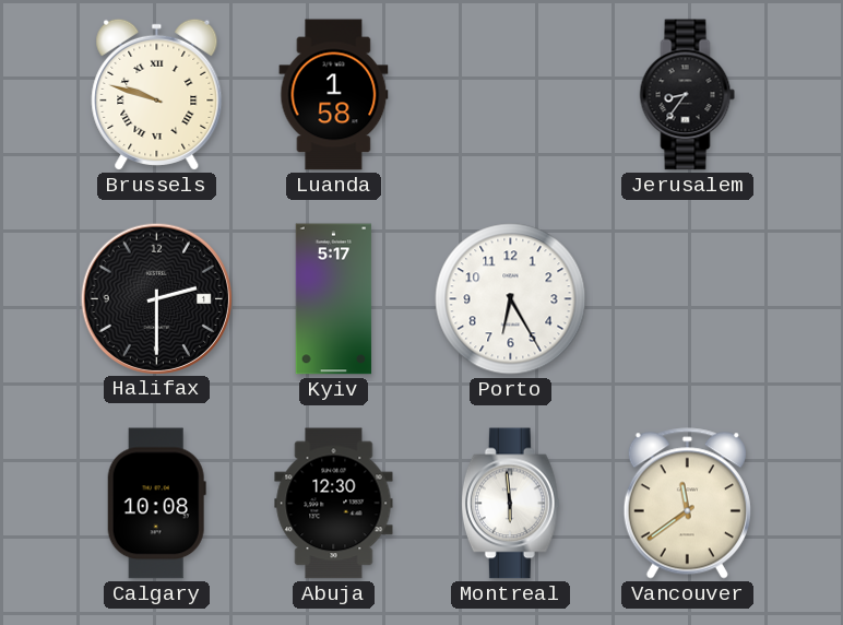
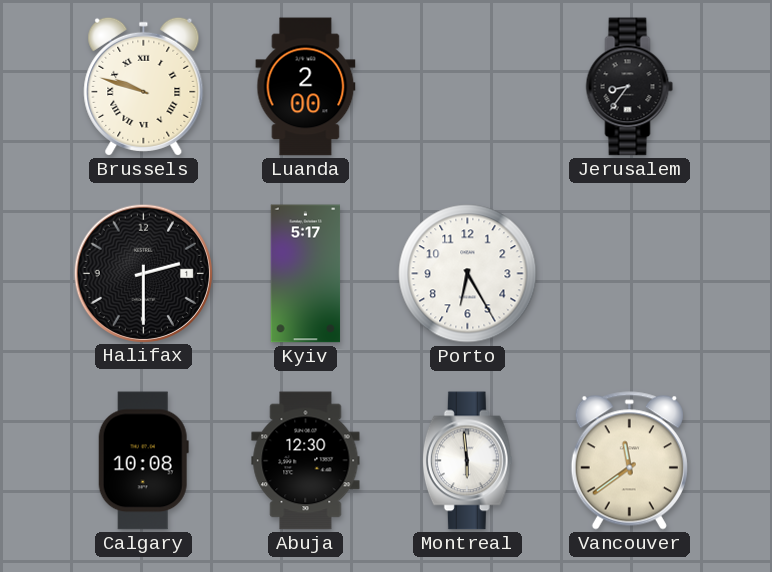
Luanda: 1:58 -> 2:00
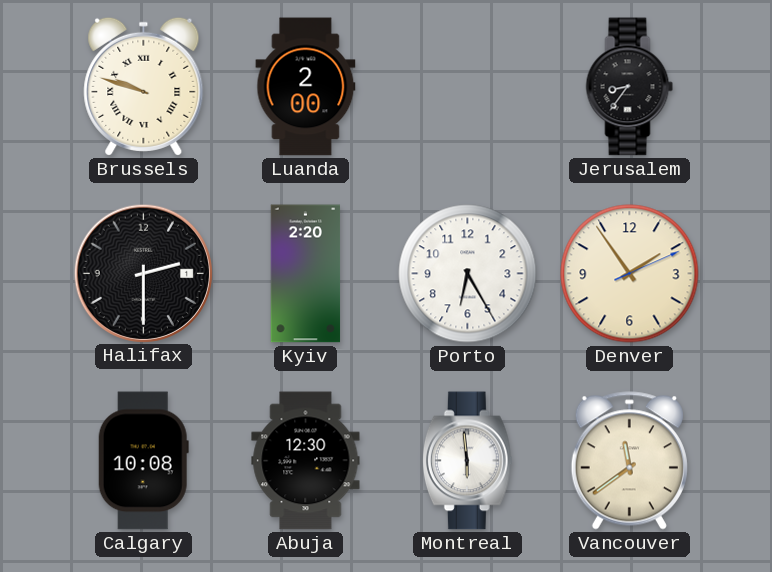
Kyiv: 5:17 -> 2:20
Denver: none -> 1:54
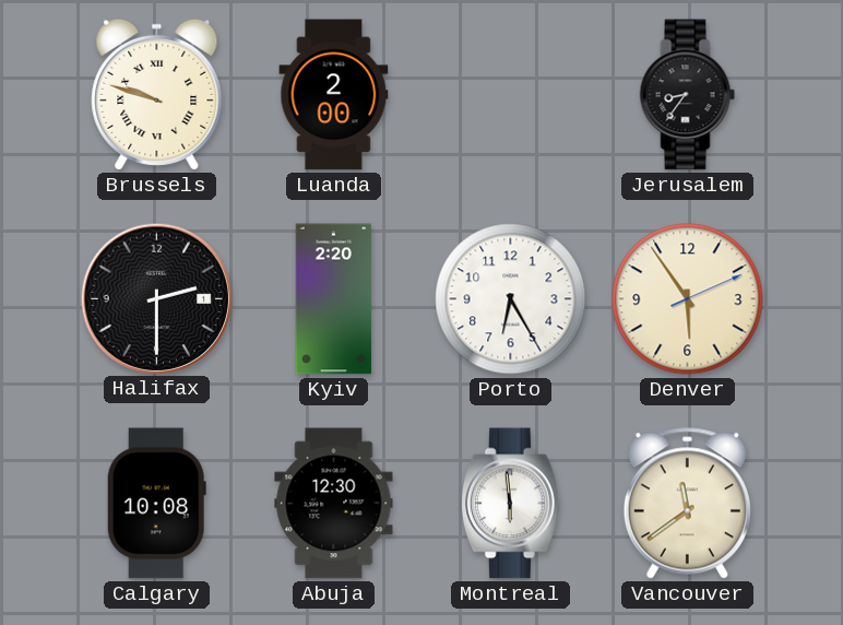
Denver: 1:54 -> 5:54
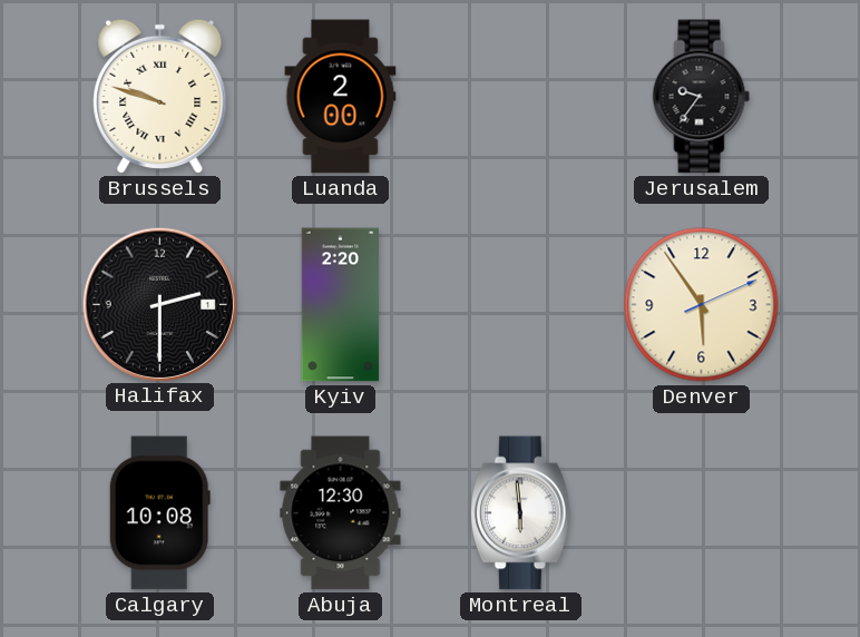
Jerusalem: 8:36 -> 9:36
Porto: 6:25 -> none
Vancouver: 11:39 -> none
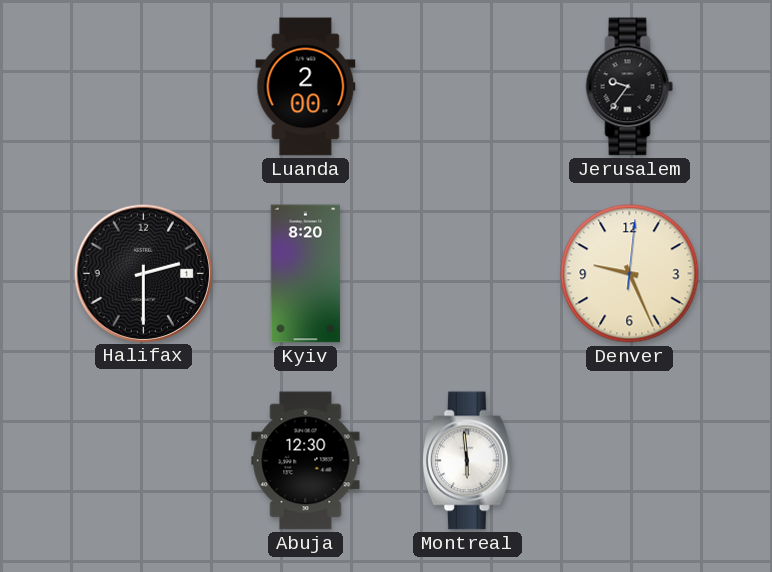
Brussels: 9:48 -> none
Kyiv: 2:20 -> 8:20
Denver: 5:54 -> 9:26
Calgary: 10:08 -> none
